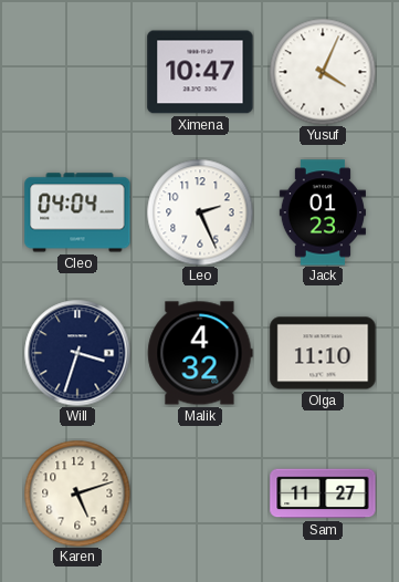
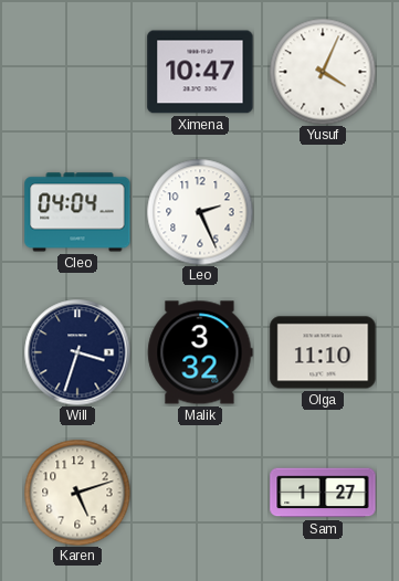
Jack: 01:23 -> none
Malik: 4:32 -> 3:32
Sam: 11:27 -> 1:27
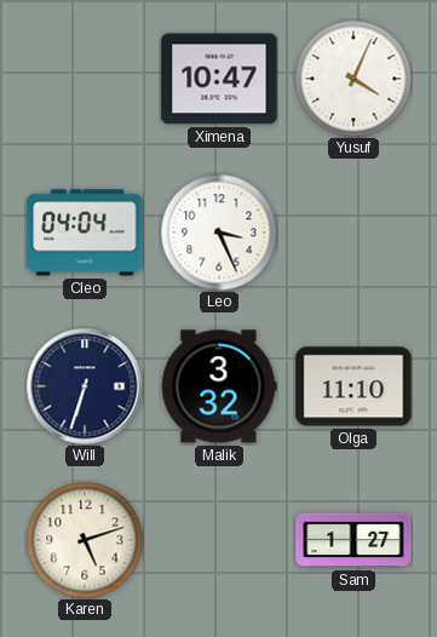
Leo: 2:26 -> 3:26
Will: 3:33 -> 6:33
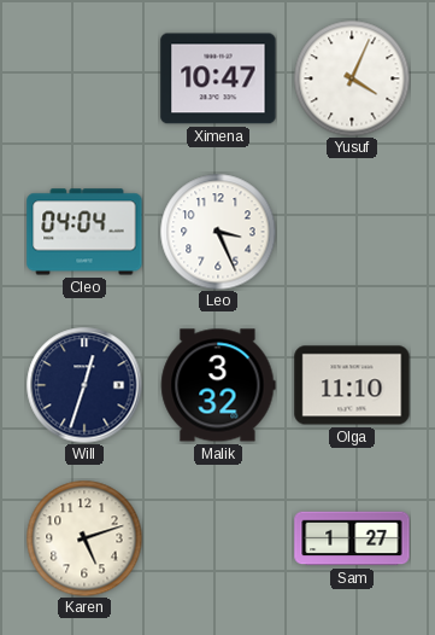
Will: 6:33 -> 12:33
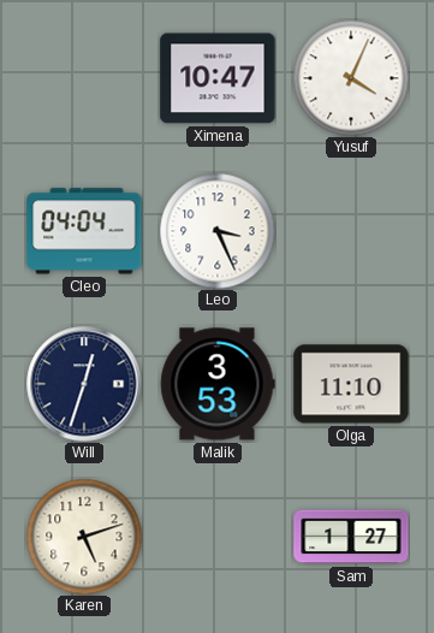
Malik: 3:32 -> 3:53
